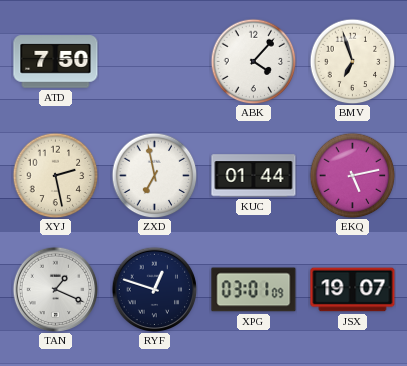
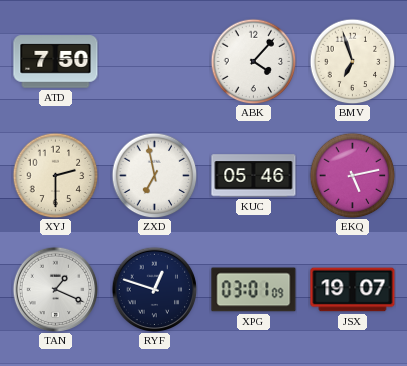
XYJ: 2:28 -> 2:30
KUC: 01:44 -> 05:46
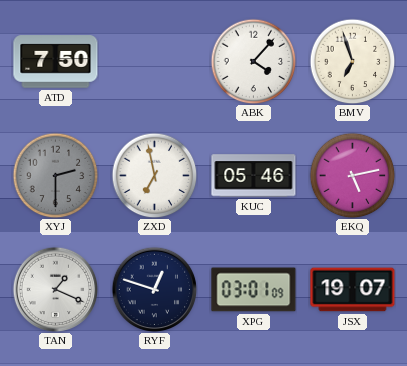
XYJ dial: cream -> grey
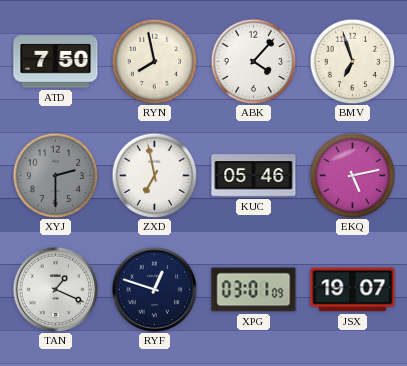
RYN: none -> 7:58
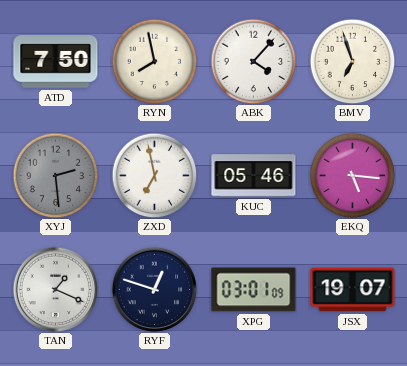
XYJ: 2:30 -> 2:29
EKQ: 5:13 -> 5:16
